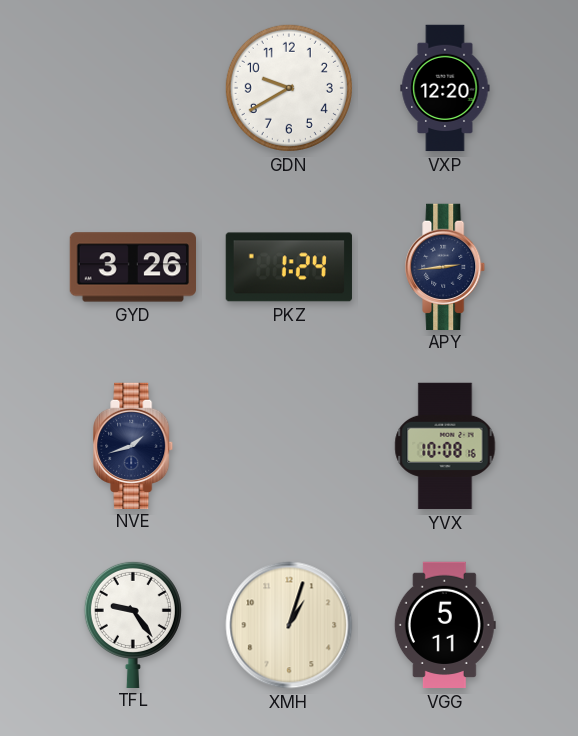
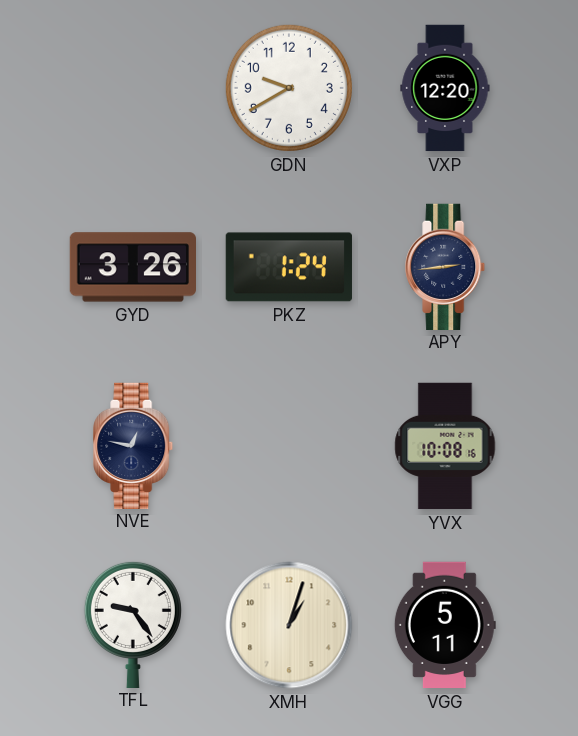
NVE: 1:42 -> 12:47
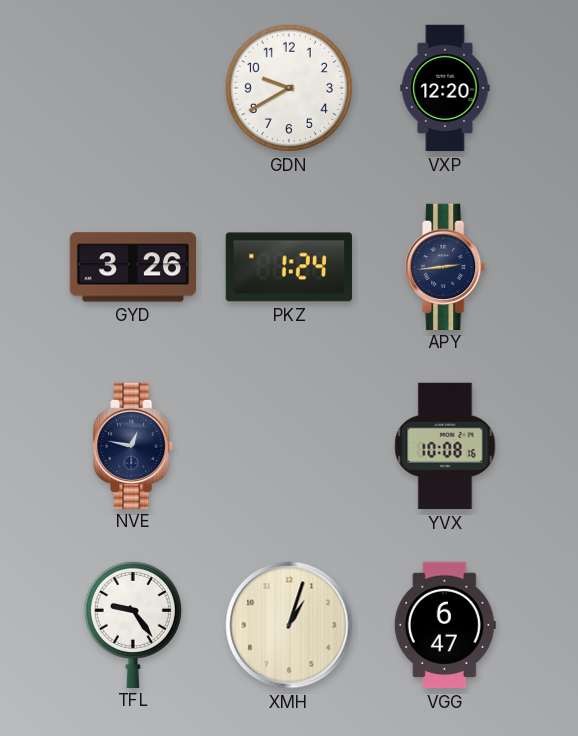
VGG: 5:11 -> 6:47
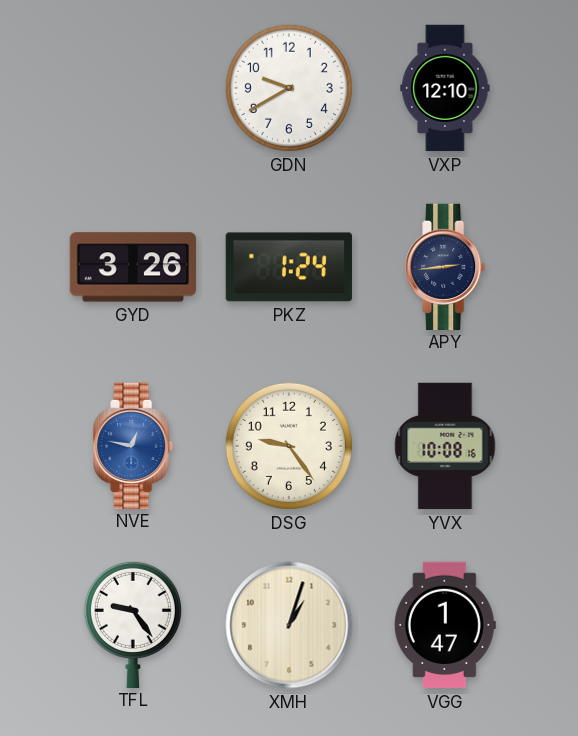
VXP: 12:20 -> 12:10
NVE dial: navy -> blue
DSG: none -> 9:24
VGG: 6:47 -> 1:47
